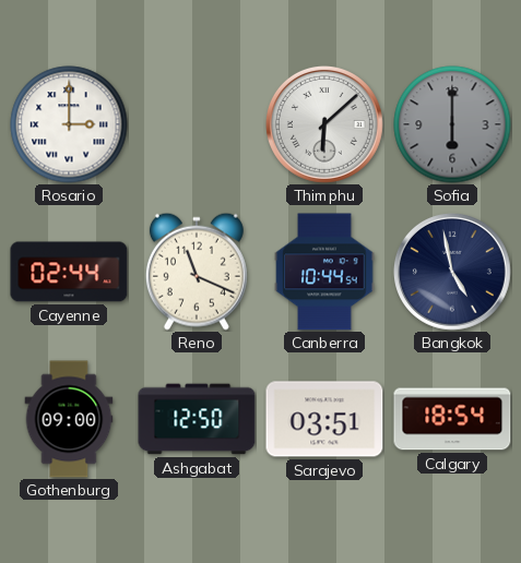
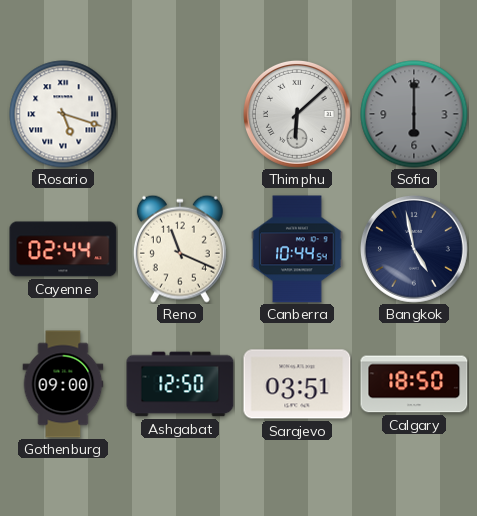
Rosario: 3:00 -> 5:18
Calgary: 18:54 -> 18:50
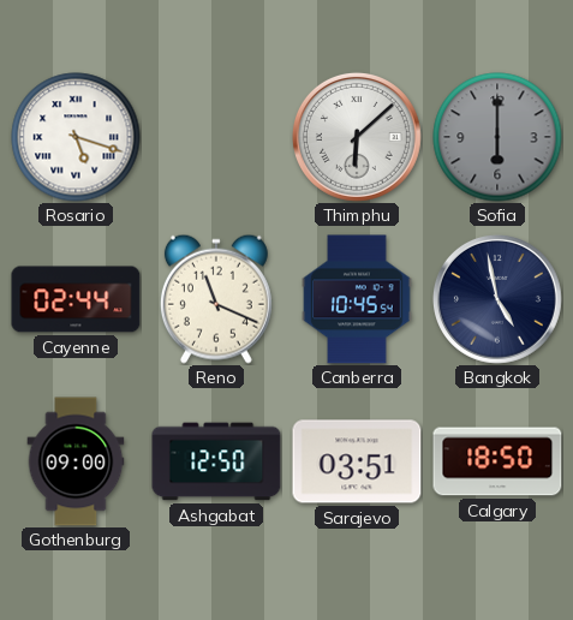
Canberra: 10:44 -> 10:45
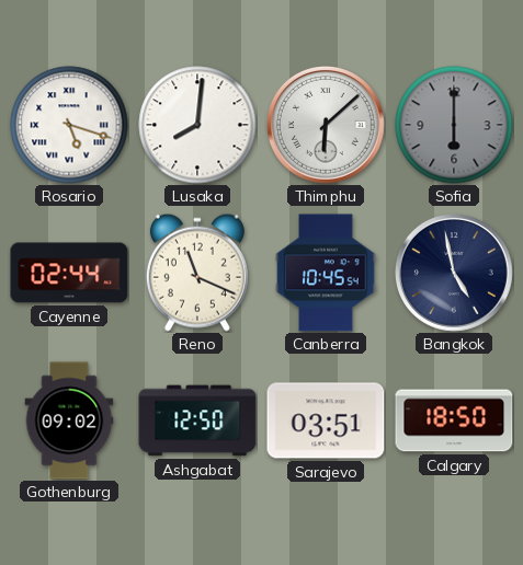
Lusaka: none -> 8:01
Gothenburg: 09:00 -> 09:02
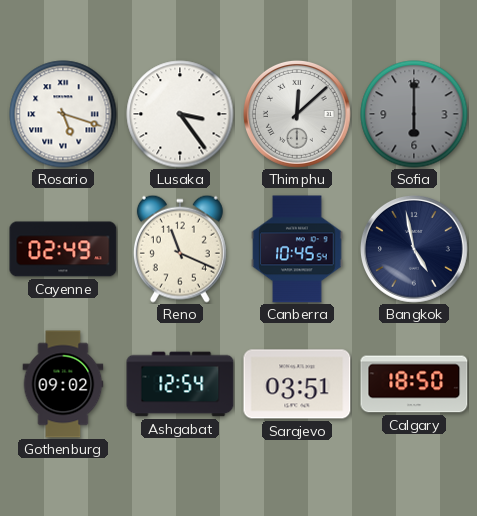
Lusaka: 8:01 -> 3:24
Thimphu: 6:08 -> 12:08
Cayenne: 02:44 -> 02:49
Ashgabat: 12:50 -> 12:54
